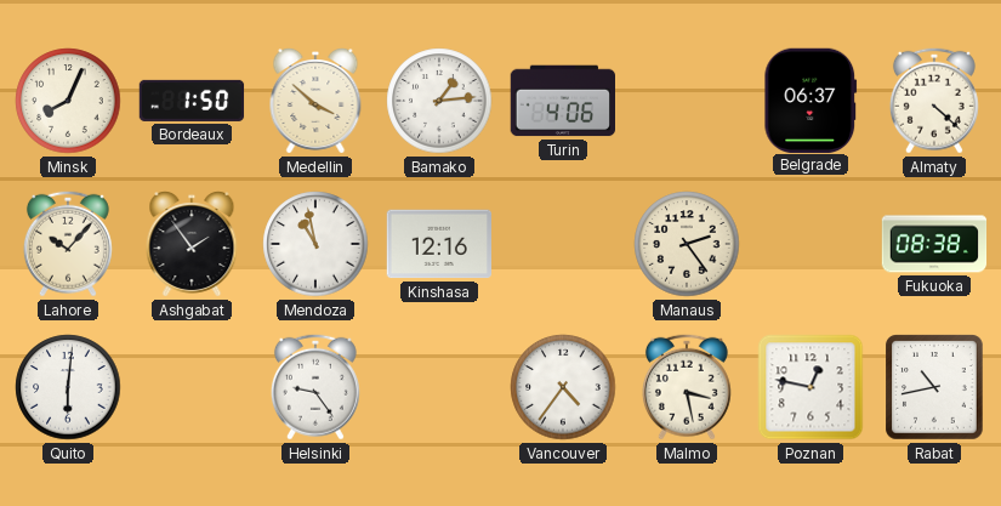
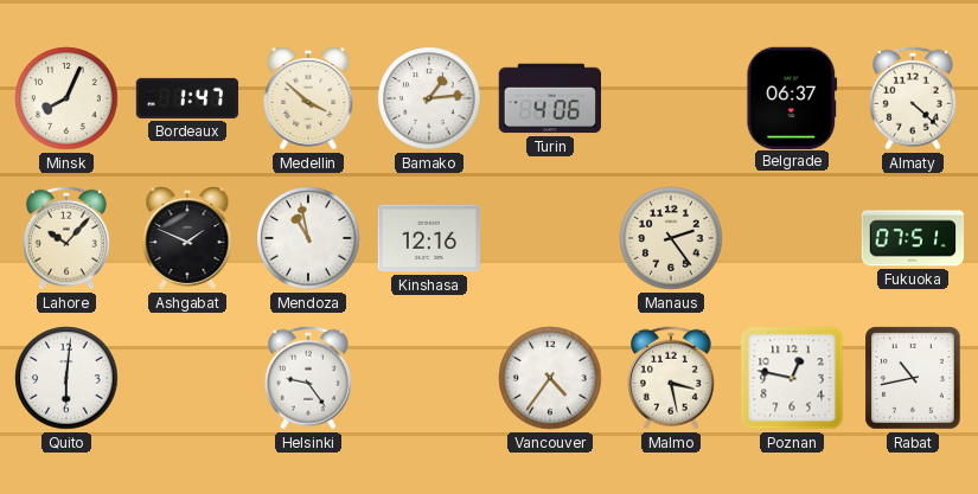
Bordeaux: 1:50 -> 1:47
Ashgabat: 1:54 -> 1:49
Fukuoka: 08:38 -> 07:51
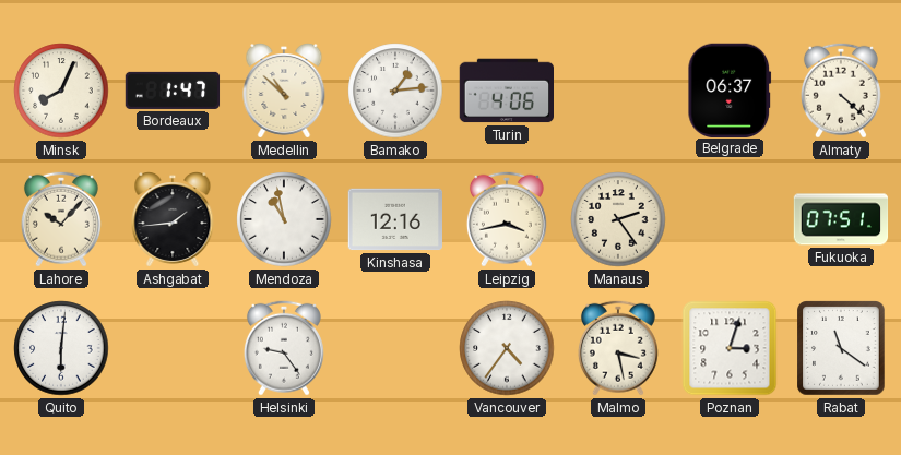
Medellin: 3:52 -> 10:52
Ashgabat: 1:49 -> 1:44
Leipzig: none -> 3:43
Poznan: 12:47 -> 3:03
Rabat: 10:43 -> 11:21
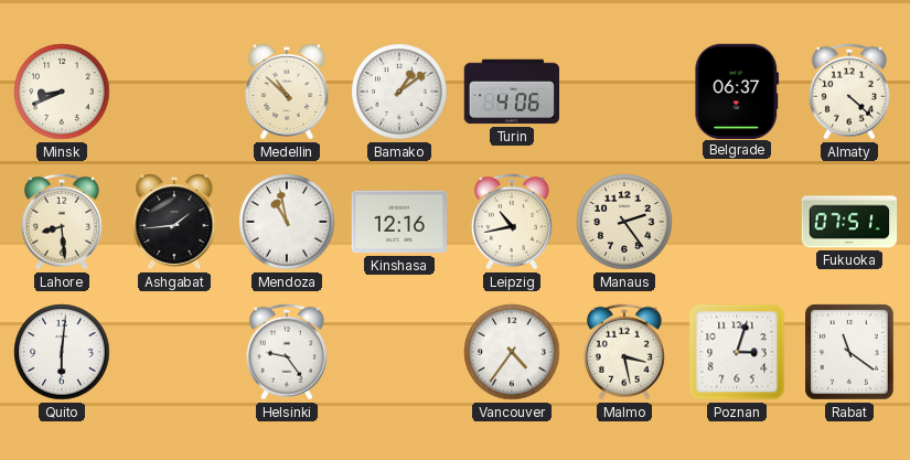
Minsk: 8:04 -> 8:41
Bordeaux: 1:47 -> none
Bamako: 1:14 -> 1:09
Lahore: 10:07 -> 8:29
Leipzig: 3:43 -> 10:43
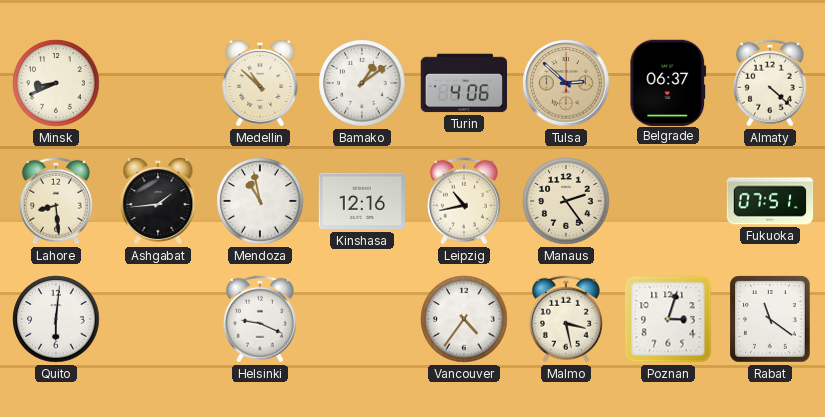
Tulsa: none -> 2:52
Helsinki: 9:24 -> 9:19
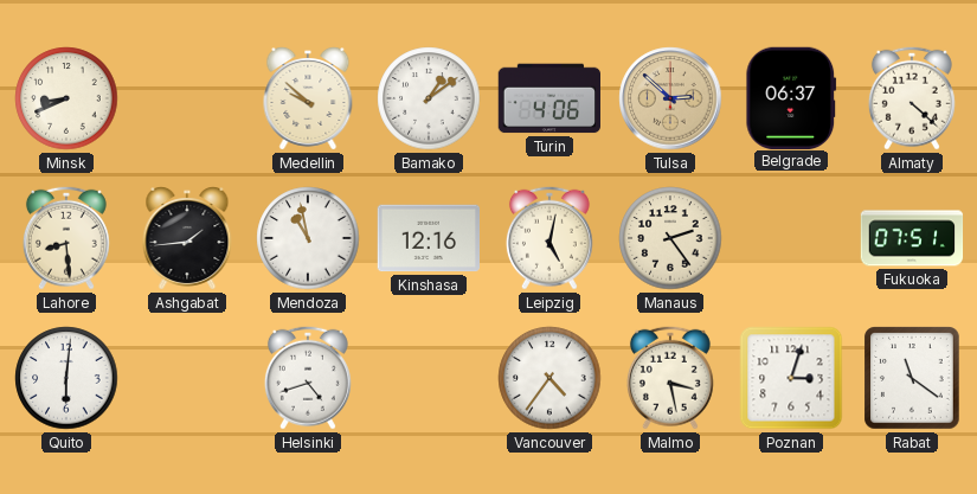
Medellin: 10:52 -> 9:52
Leipzig: 10:43 -> 5:02
Helsinki: 9:19 -> 4:42
